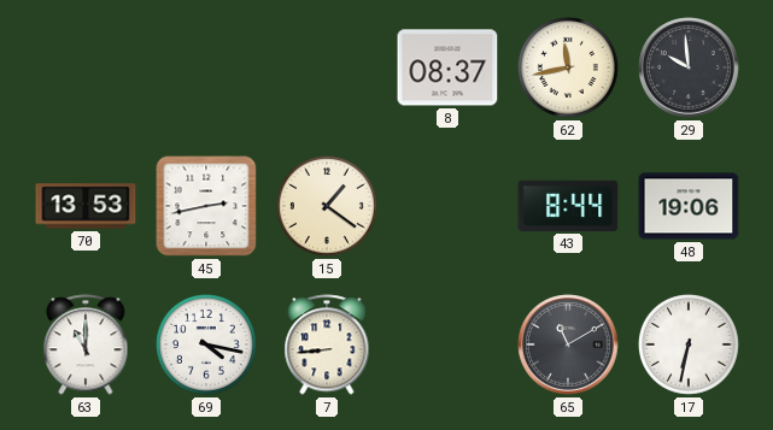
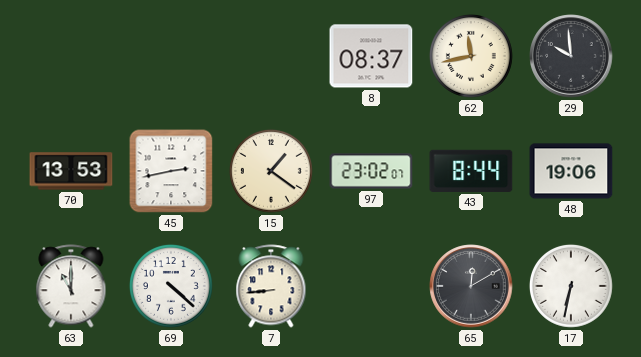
97: none -> 23:02
69: 4:17 -> 4:22
65: 11:10 -> 12:10
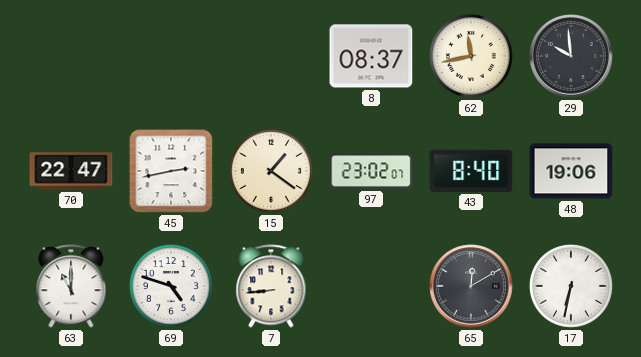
70: 13:53 -> 22:47
43: 8:44 -> 8:40
69: 4:22 -> 4:48
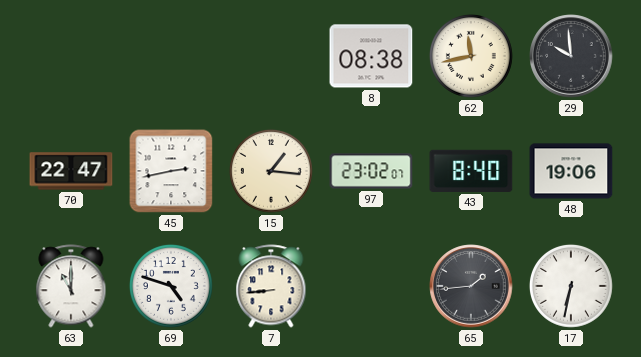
8: 08:37 -> 08:38
15: 1:21 -> 1:16
65: 12:10 -> 1:44
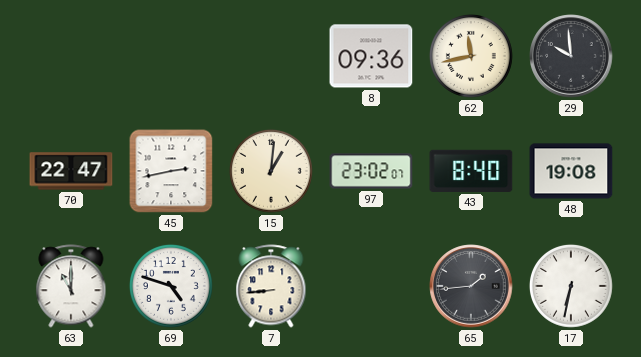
8: 08:38 -> 09:36
15: 1:16 -> 1:01
48: 19:06 -> 19:08
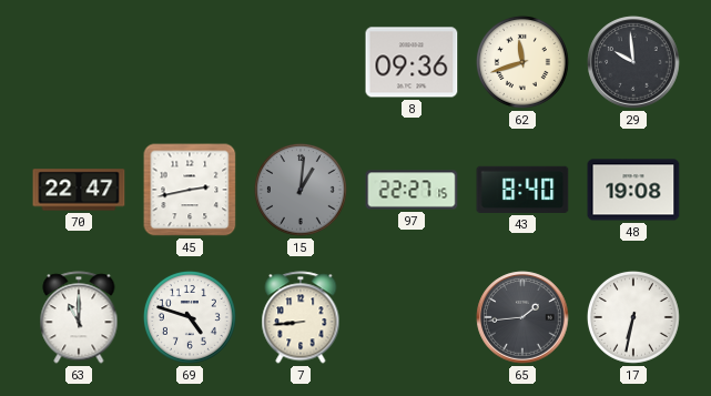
62: 11:43 -> 11:42
15 dial: cream -> grey
97: 23:02 -> 22:27
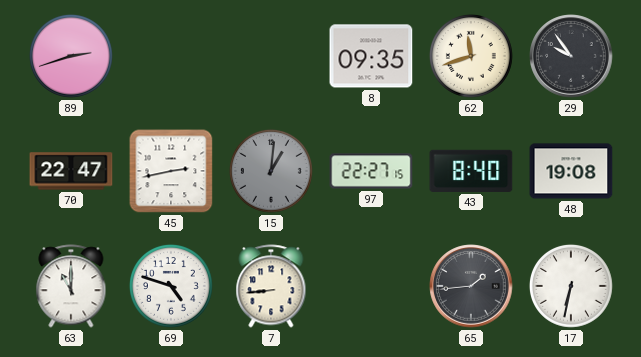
89: none -> 2:42
8: 09:36 -> 09:35
29: 9:59 -> 9:54
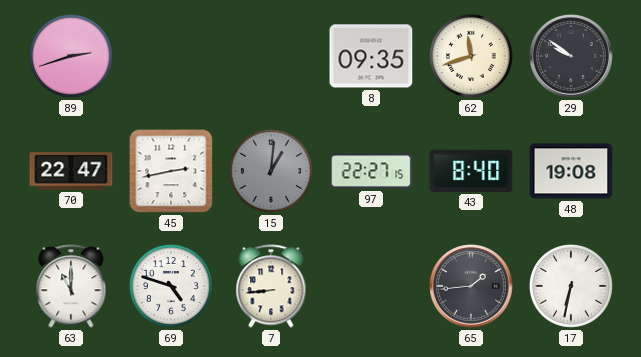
29: 9:54 -> 9:51
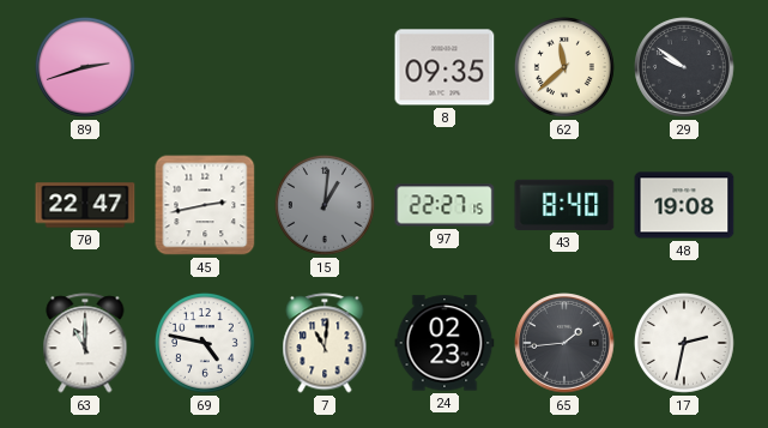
62: 11:42 -> 11:38
69: 4:48 -> 4:47
7: 8:44 -> 11:01
24: none -> 02:23
17: 6:32 -> 2:32
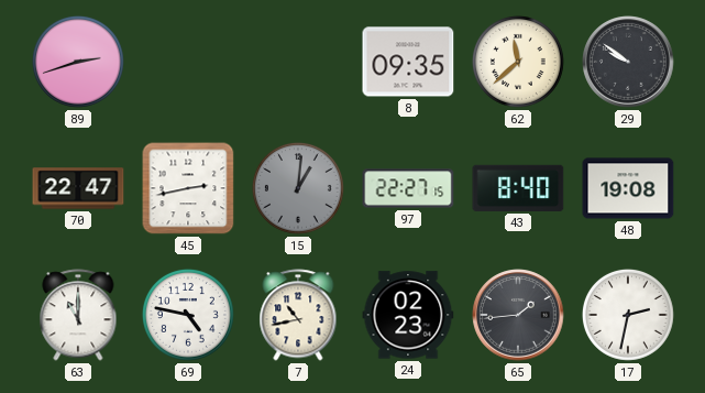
7: 11:01 -> 10:43
